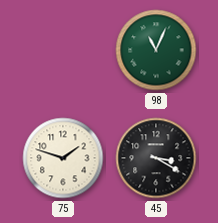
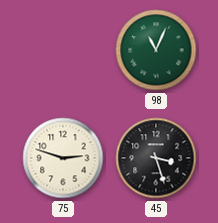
75: 1:48 -> 2:48
45: 3:20 -> 3:27
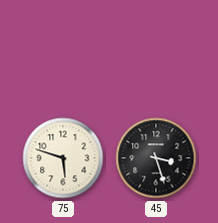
98: 11:04 -> none
75: 2:48 -> 5:48
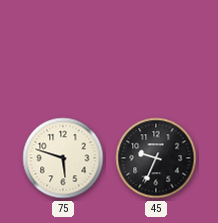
45: 3:27 -> 9:34
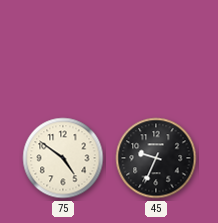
75: 5:48 -> 4:51
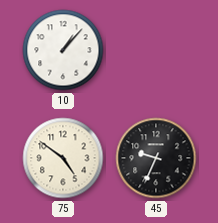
10: none -> 1:07
